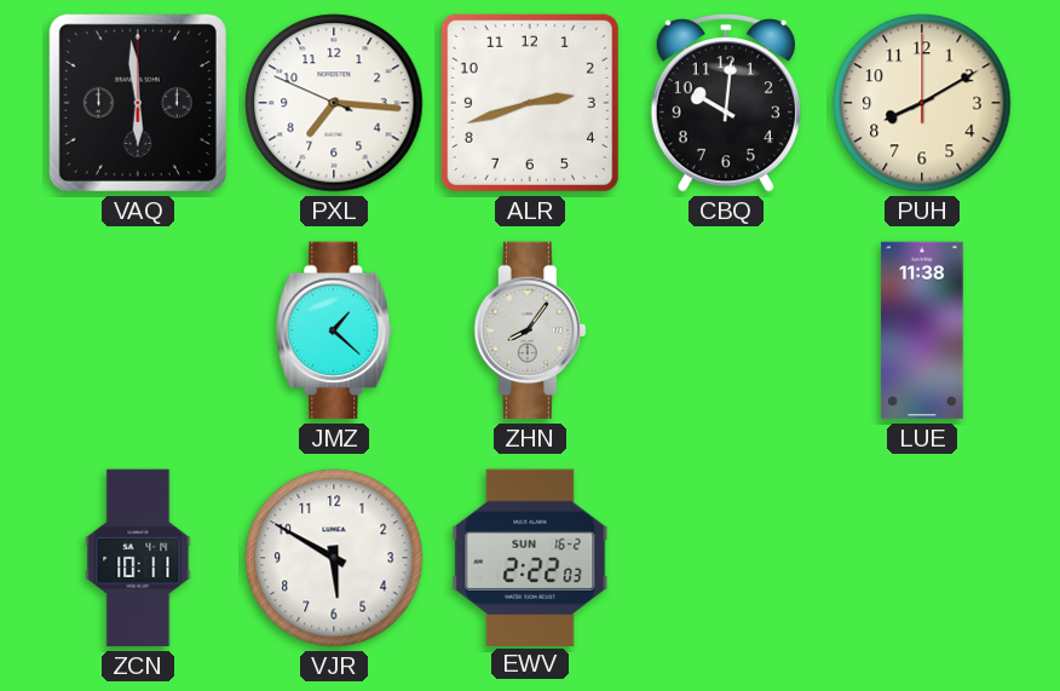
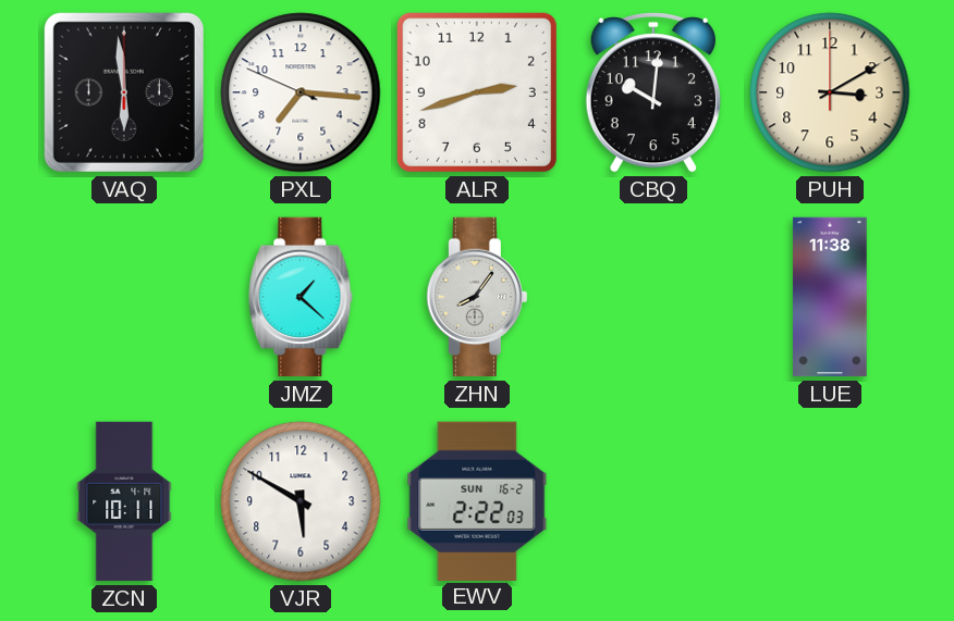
PUH: 8:10 -> 3:10
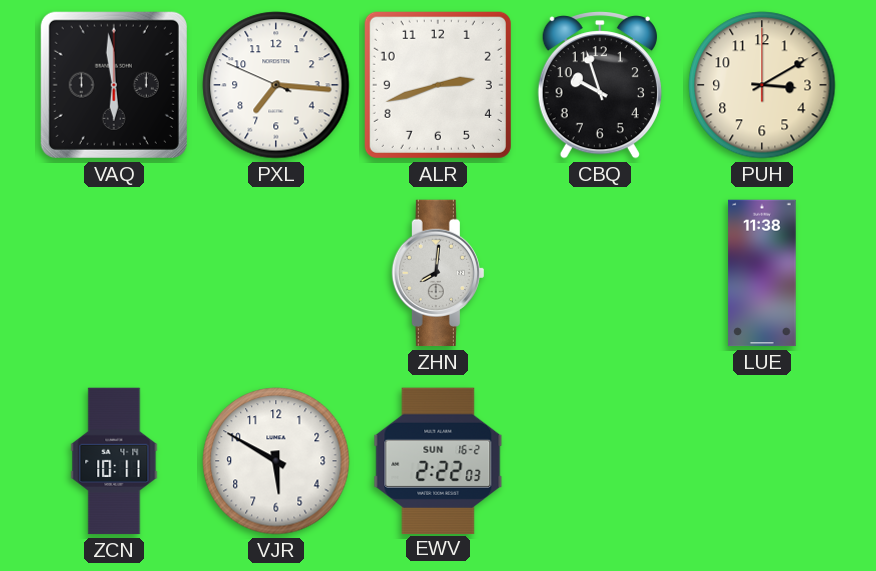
CBQ: 10:01 -> 9:57
JMZ: 1:22 -> none
ZHN: 8:06 -> 8:01
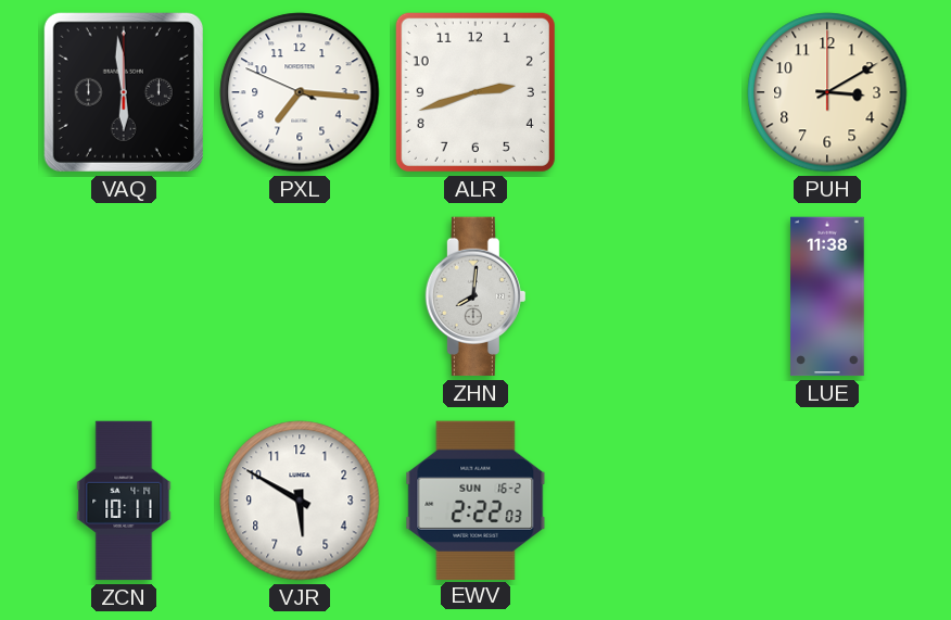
CBQ: 9:57 -> none
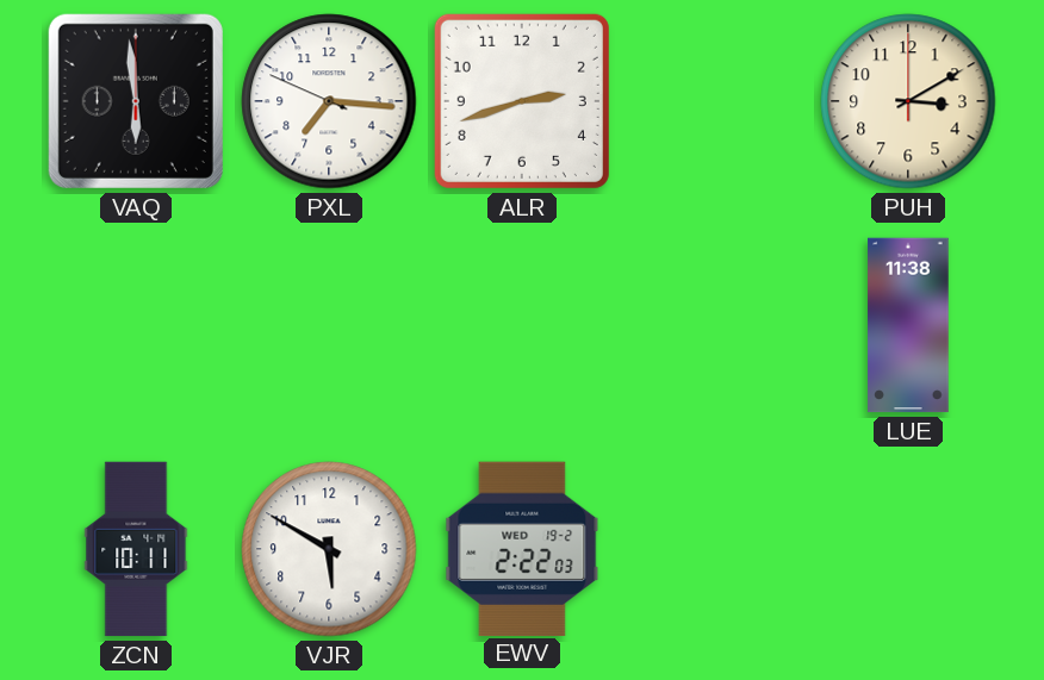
ZHN: 8:01 -> none
EWV date: SUN 16-2 -> WED 19-2
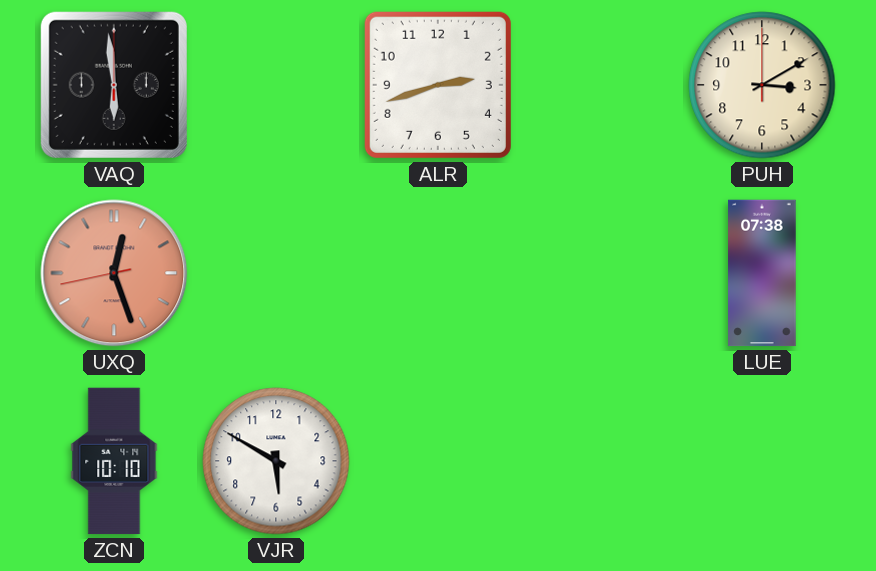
PXL: 7:15 -> none
UXQ: none -> 12:26
LUE: 11:38 -> 07:38
ZCN: 10:11 -> 10:10
EWV: 2:22 -> none
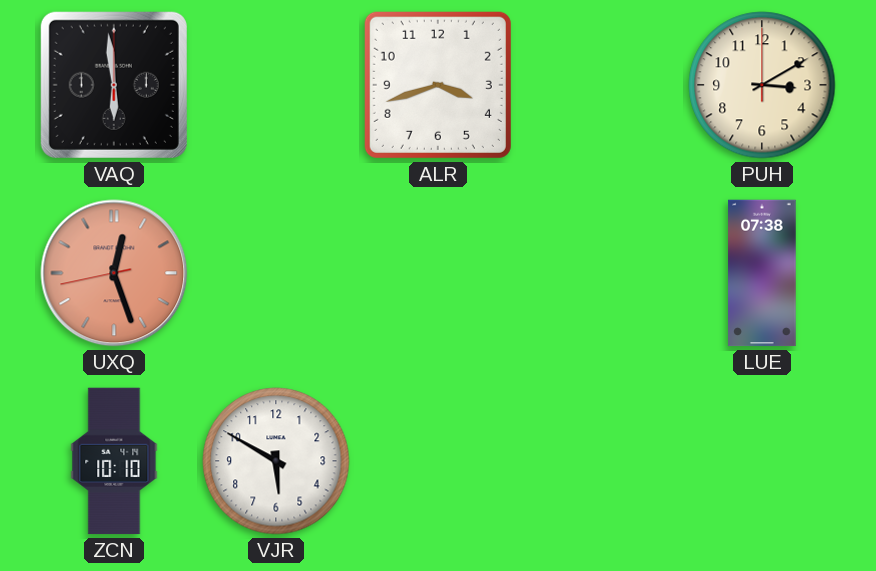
ALR: 2:42 -> 3:42
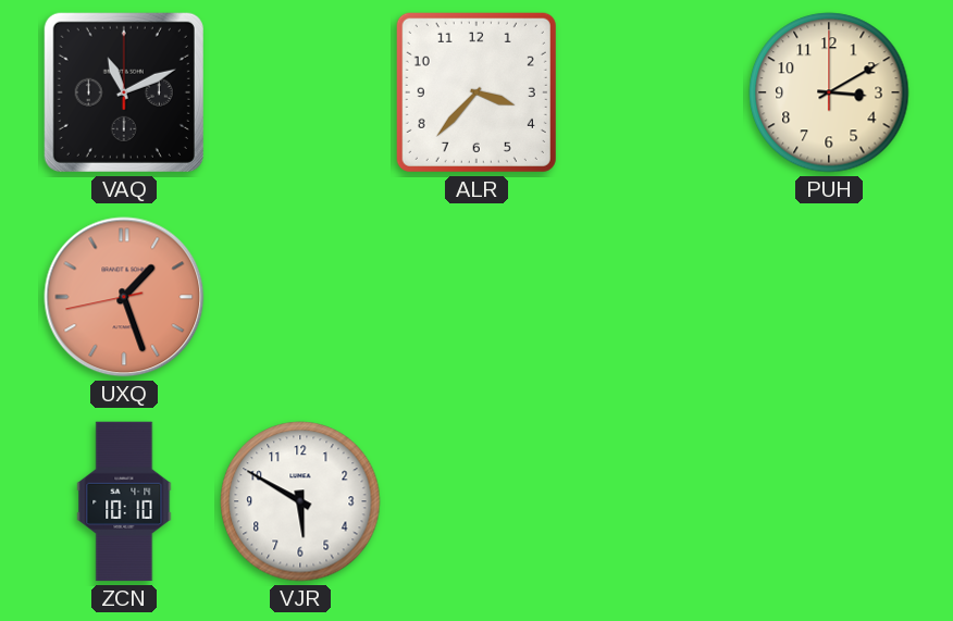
VAQ: 5:59 -> 11:11
ALR: 3:42 -> 3:37
UXQ: 12:26 -> 1:26
LUE: 07:38 -> none
